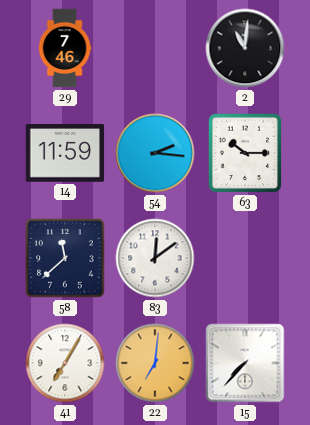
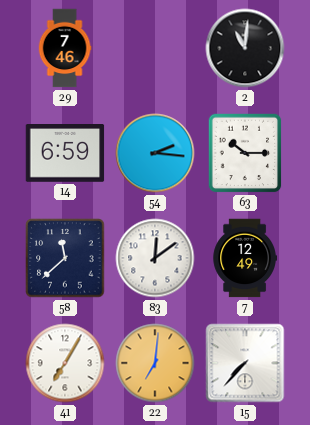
14: 11:59 -> 6:59
7: none -> 12:49
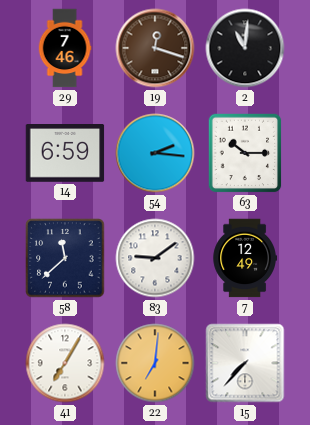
19: none -> 12:18
83: 12:09 -> 9:09
